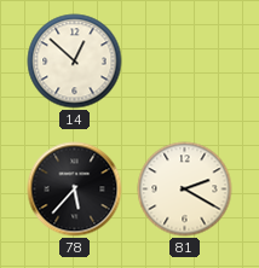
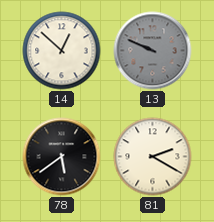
13: none -> 9:49
78: 5:37 -> 5:39
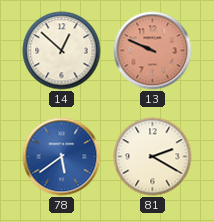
13 dial: grey -> salmon
78 dial: black -> blue
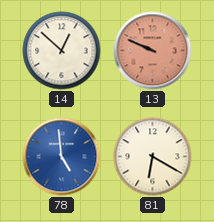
78: 5:39 -> 4:59
81: 2:20 -> 6:20
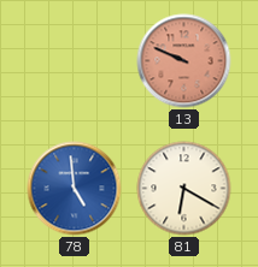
14: 12:52 -> none
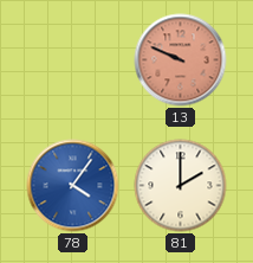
78: 4:59 -> 4:06
81: 6:20 -> 2:00
